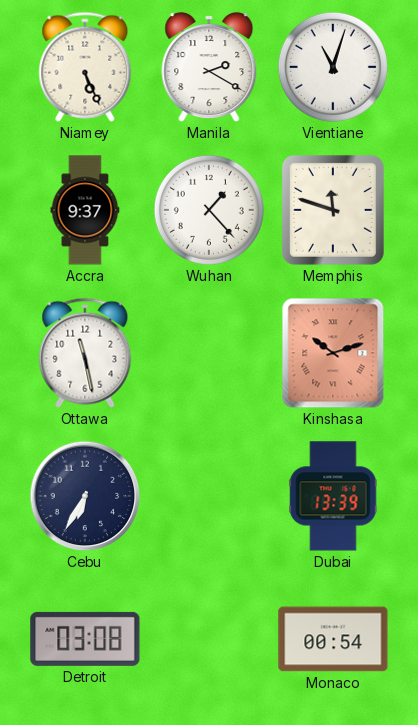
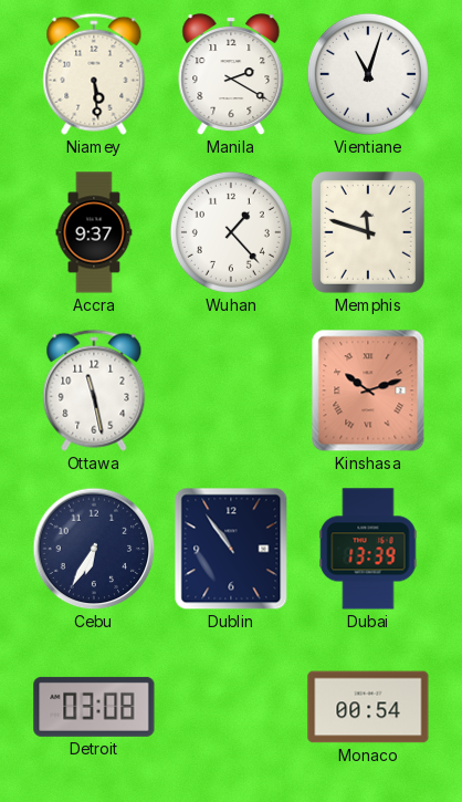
Niamey: 5:26 -> 5:29
Dublin: none -> 10:54
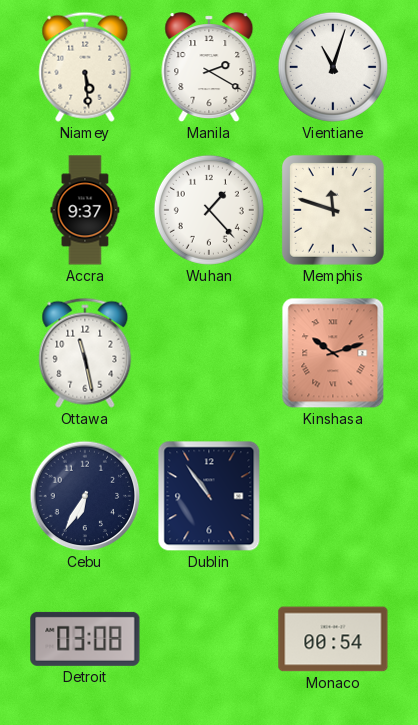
Dubai: 13:39 -> none
